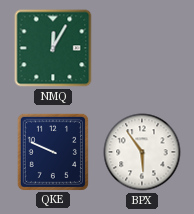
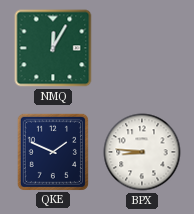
QKE: 9:49 -> 1:49
BPX: 5:54 -> 8:46
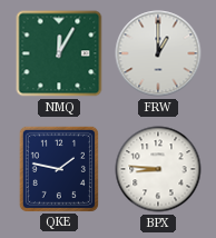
FRW: none -> 1:00
QKE: 1:49 -> 1:47
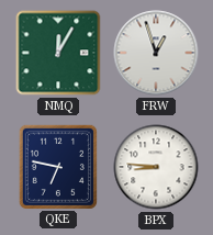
FRW: 1:00 -> 12:57
QKE: 1:47 -> 6:47
